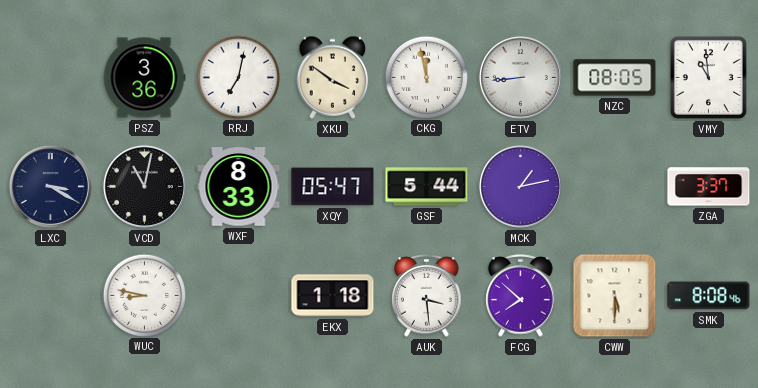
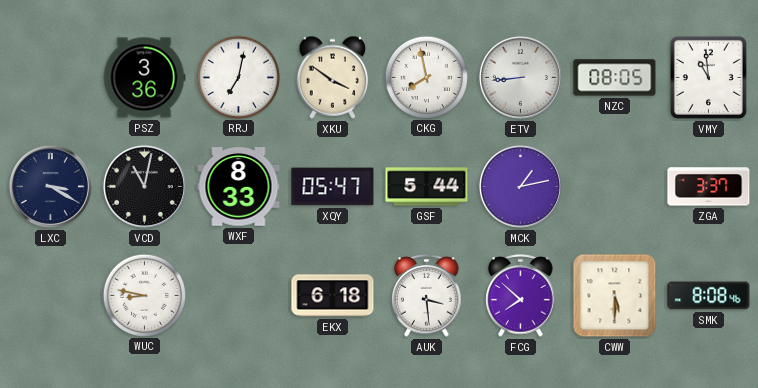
CKG: 11:58 -> 7:58
EKX: 1:18 -> 6:18
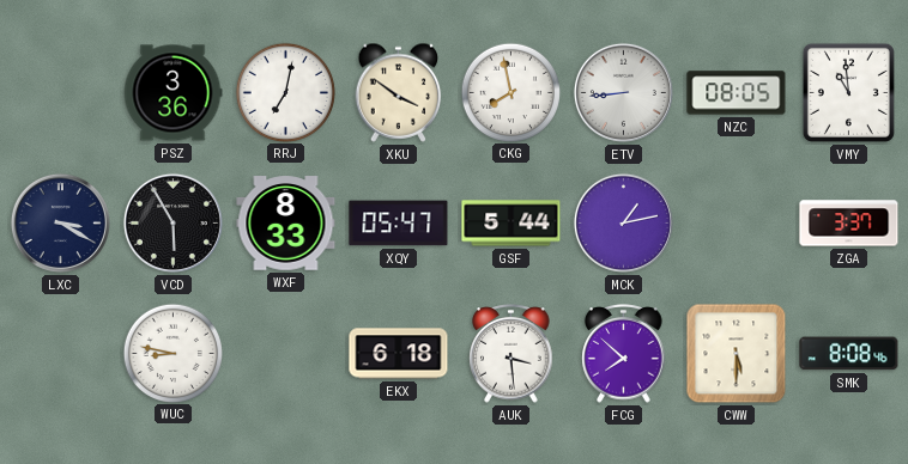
VCD: 11:02 -> 5:55
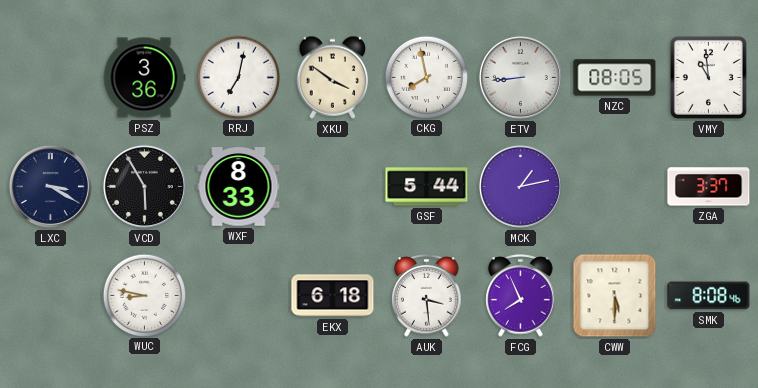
XQY: 05:47 -> none
FCG: 7:52 -> 7:56
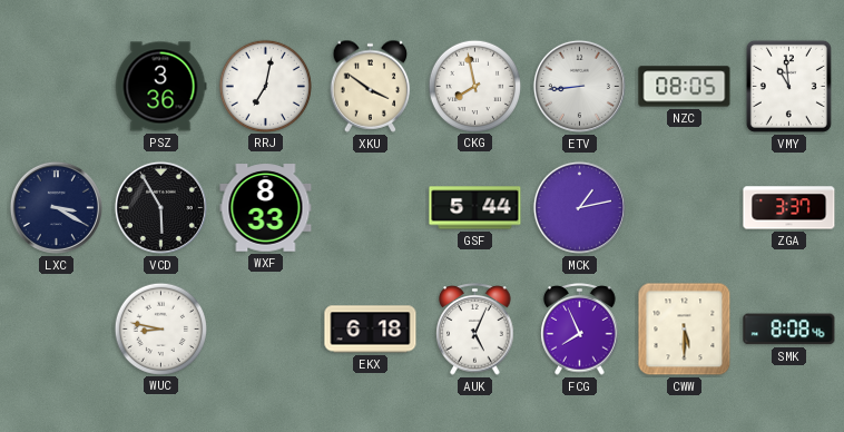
AUK: 3:29 -> 5:04
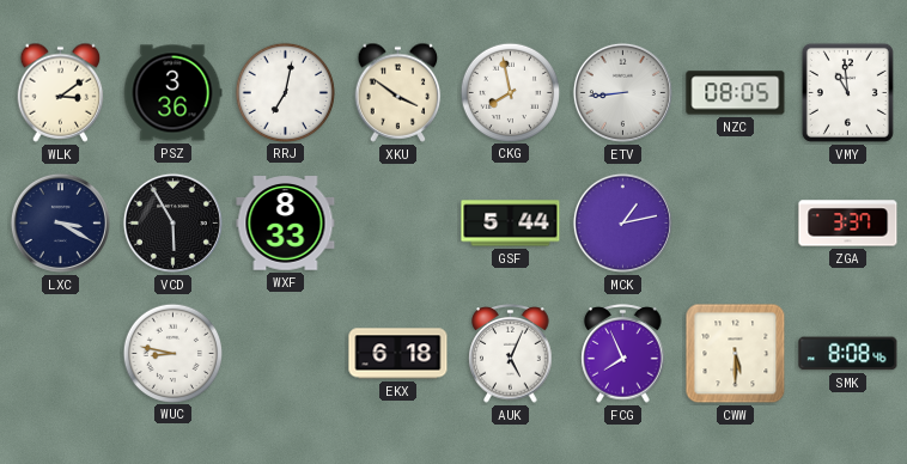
WLK: none -> 3:09
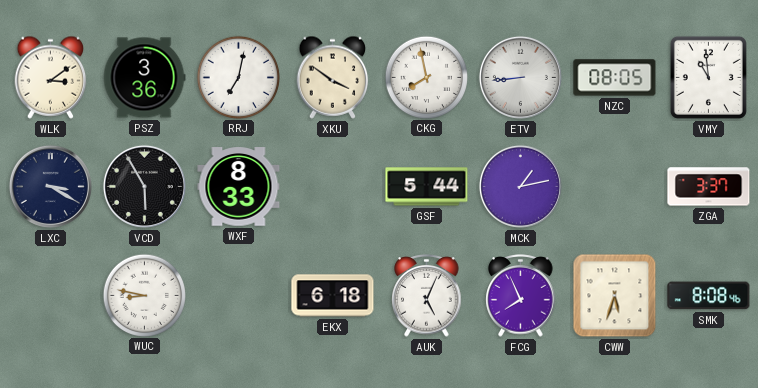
CWW: 5:30 -> 5:33
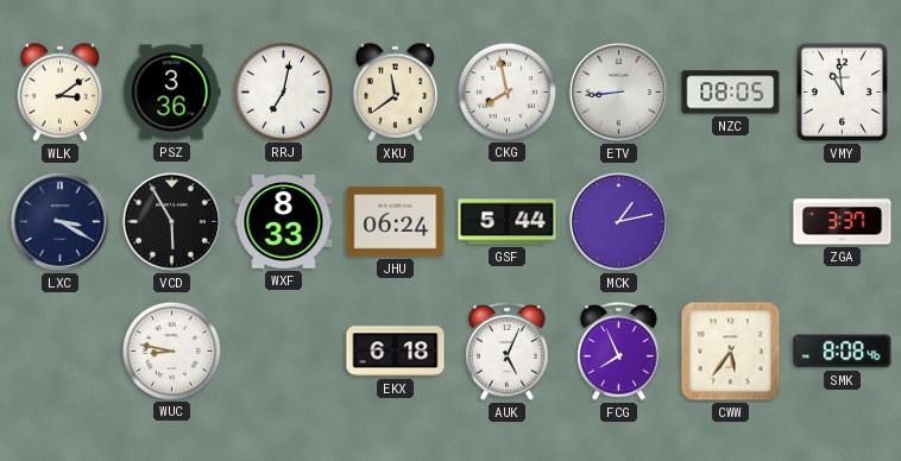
XKU: 3:51 -> 11:39
JHU: none -> 06:24
CWW: 5:33 -> 5:36
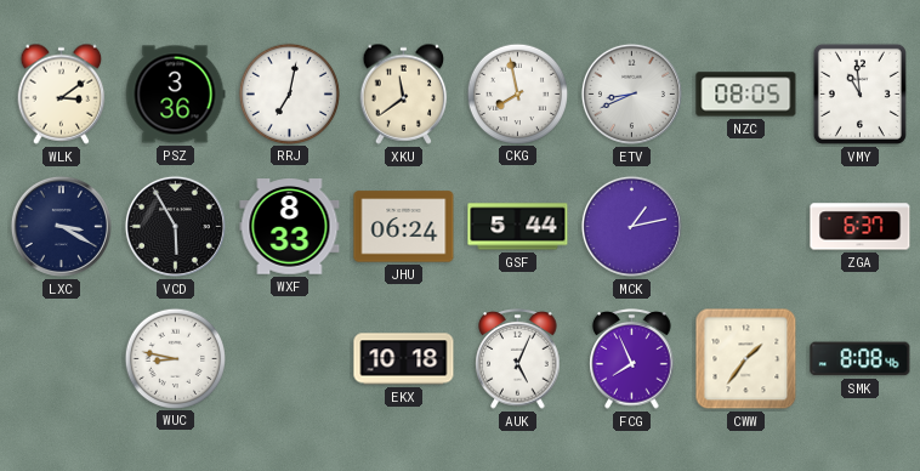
ETV: 8:44 -> 8:41
ZGA: 3:37 -> 6:37
EKX: 6:18 -> 10:18
CWW: 5:36 -> 1:36
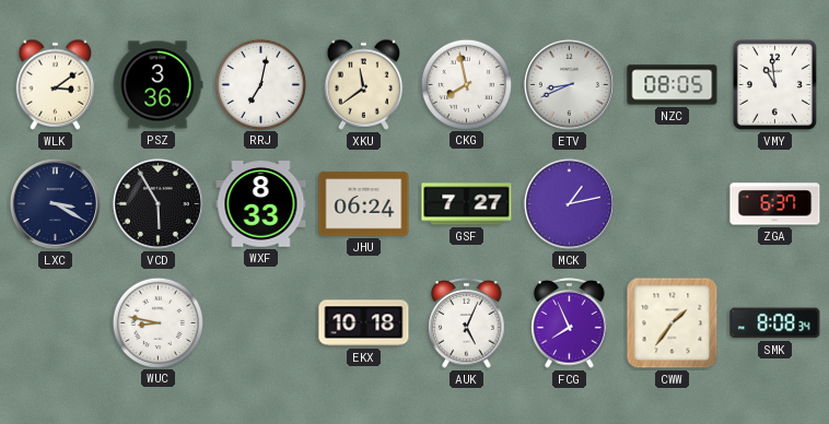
GSF: 5:44 -> 7:27
SMK: 8:08:46 -> 8:08:34
